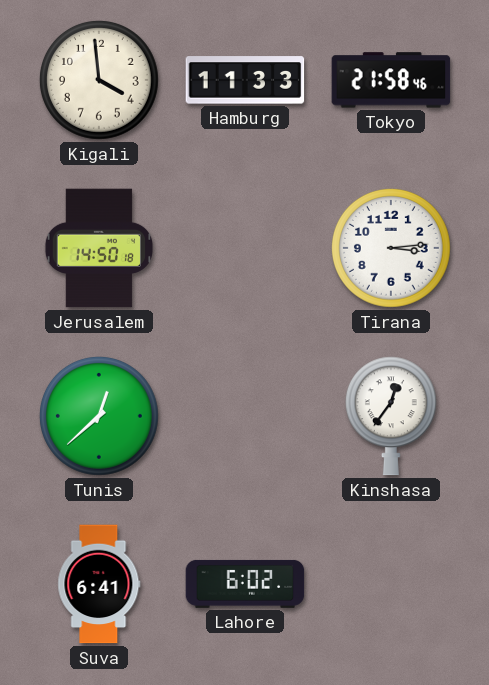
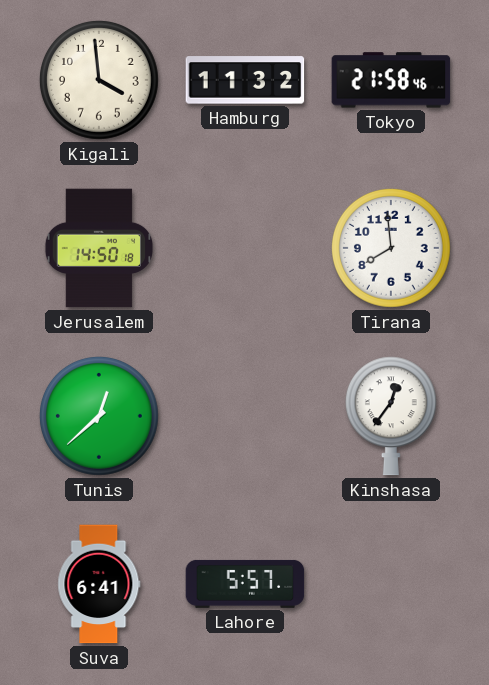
Hamburg: 11:33 -> 11:32
Tirana: 3:14 -> 7:59
Lahore: 6:02 -> 5:57
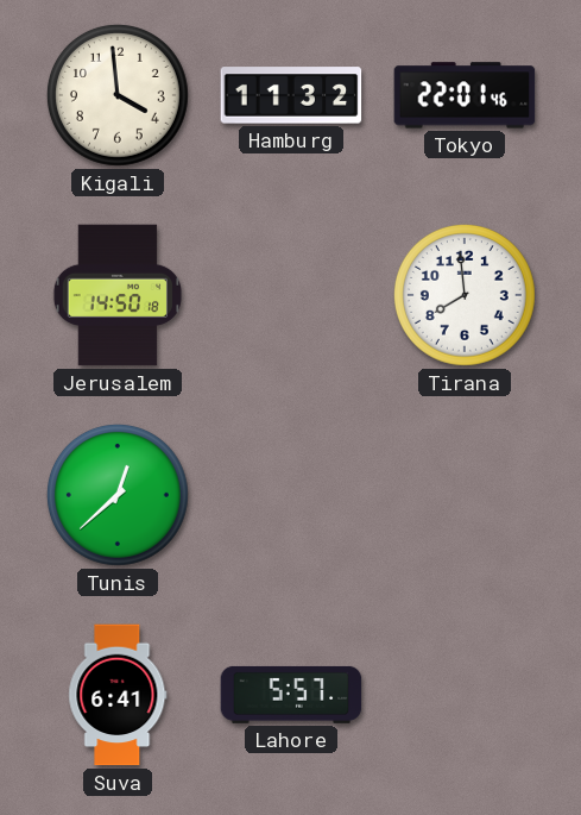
Tokyo: 21:58 -> 22:01
Kinshasa: 12:36 -> none
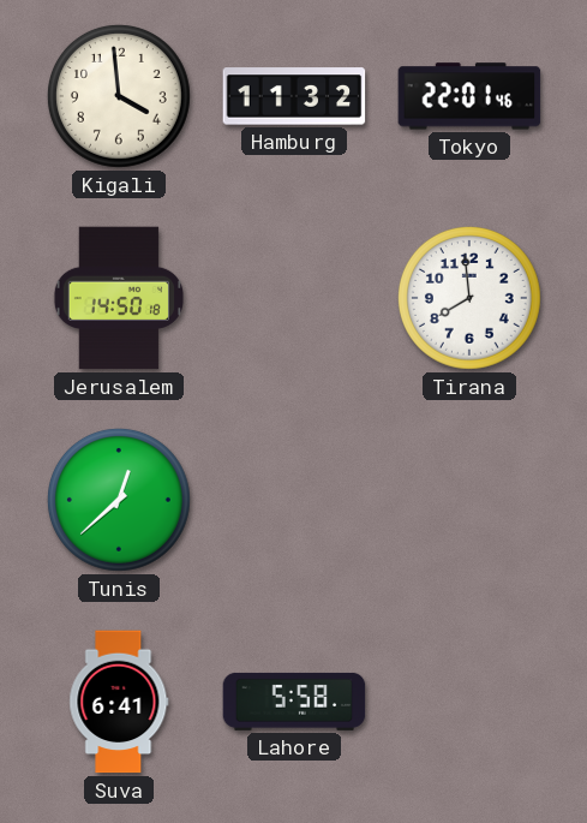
Lahore: 5:57 -> 5:58
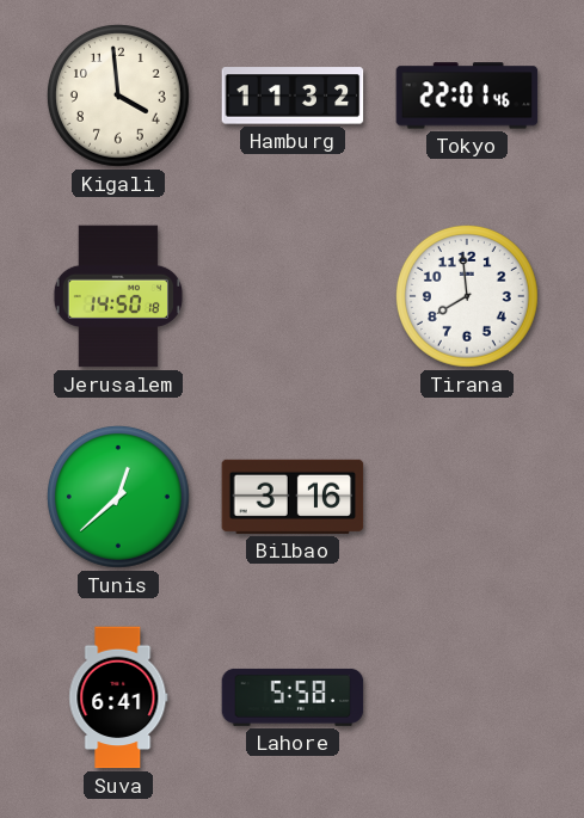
Bilbao: none -> 3:16
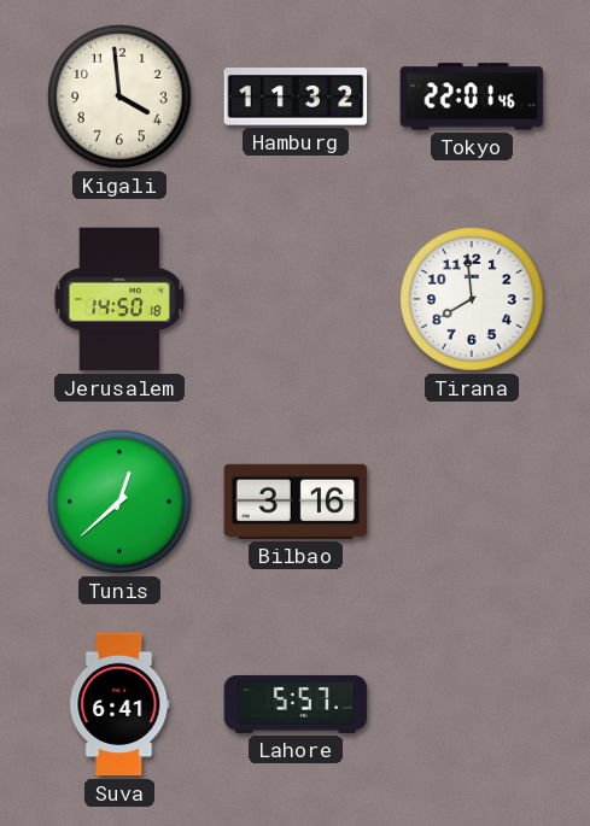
Lahore: 5:58 -> 5:57
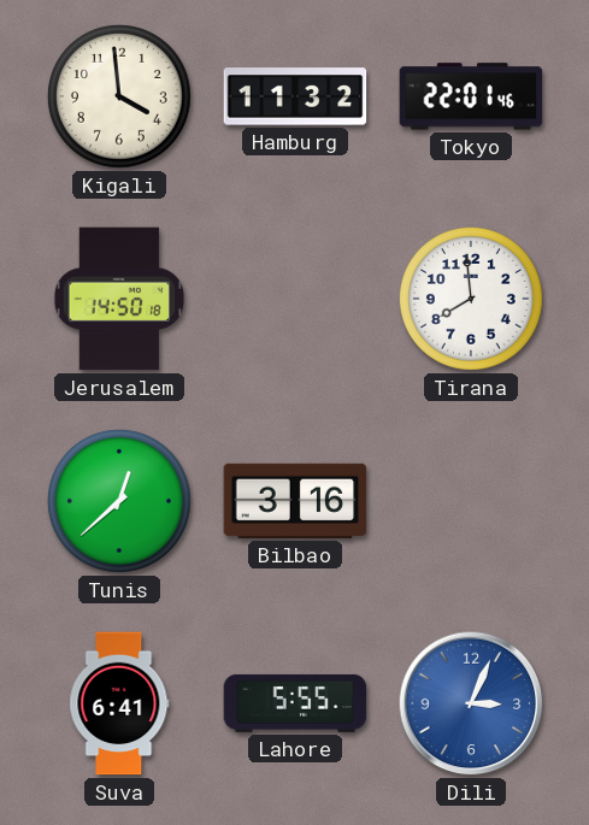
Lahore: 5:57 -> 5:55
Dili: none -> 3:04
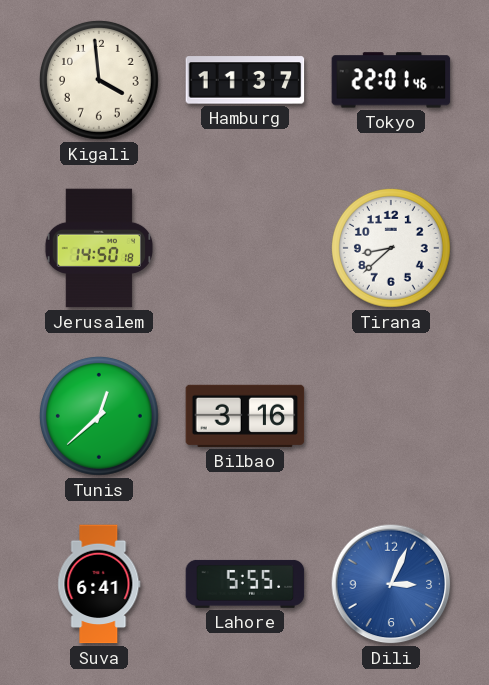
Hamburg: 11:32 -> 11:37
Tirana: 7:59 -> 8:38
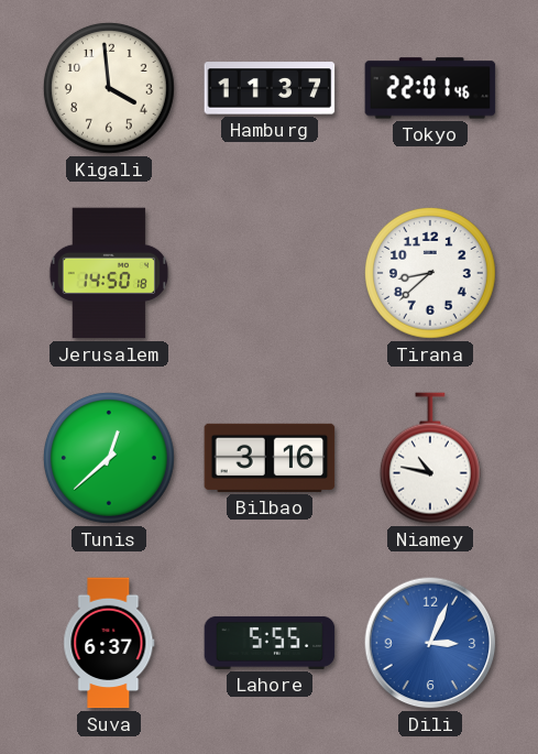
Niamey: none -> 10:47
Suva: 6:41 -> 6:37
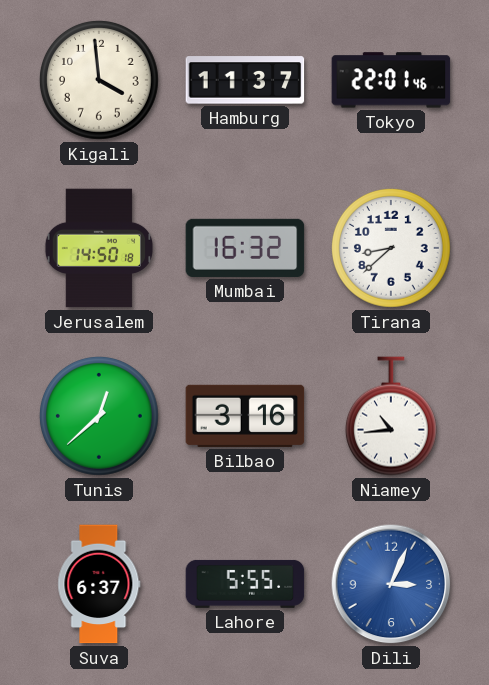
Mumbai: none -> 16:32
Niamey: 10:47 -> 10:44
